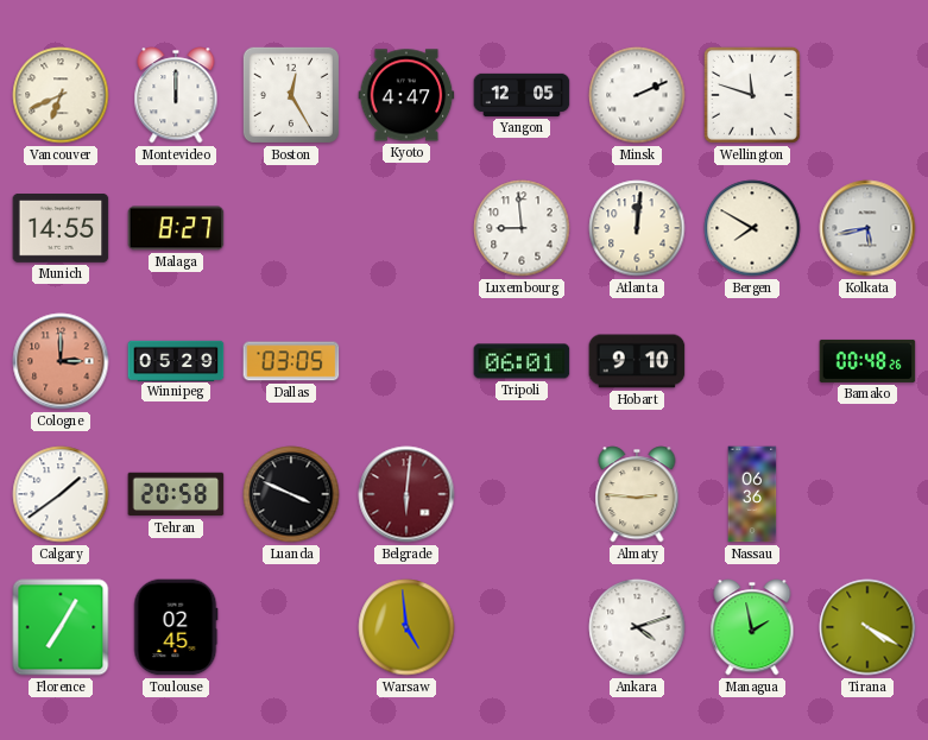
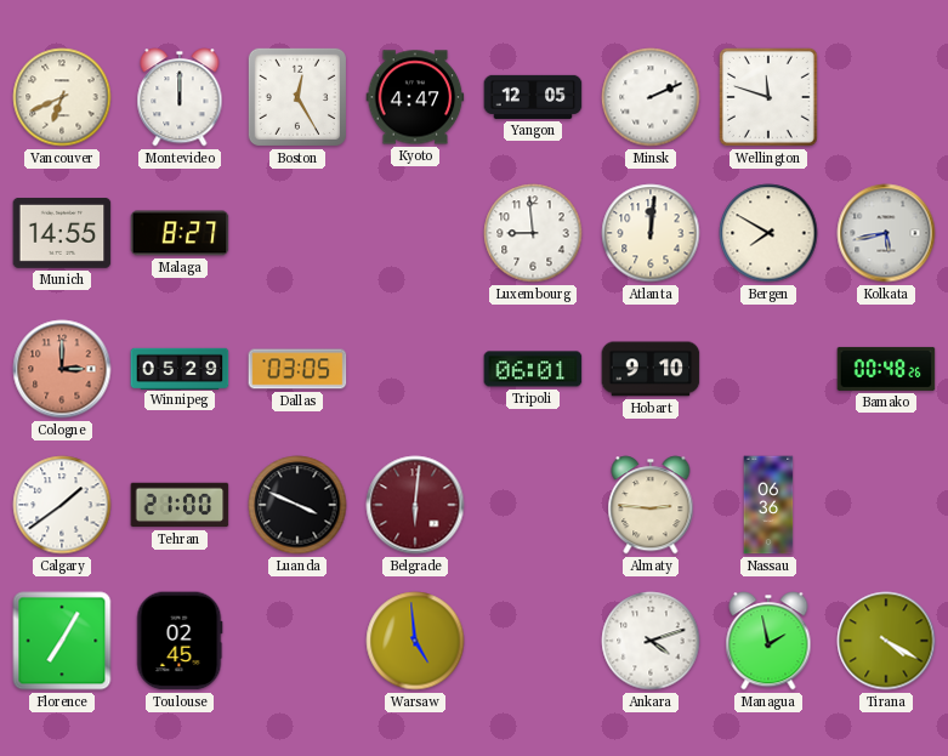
Tehran: 20:58 -> 21:00
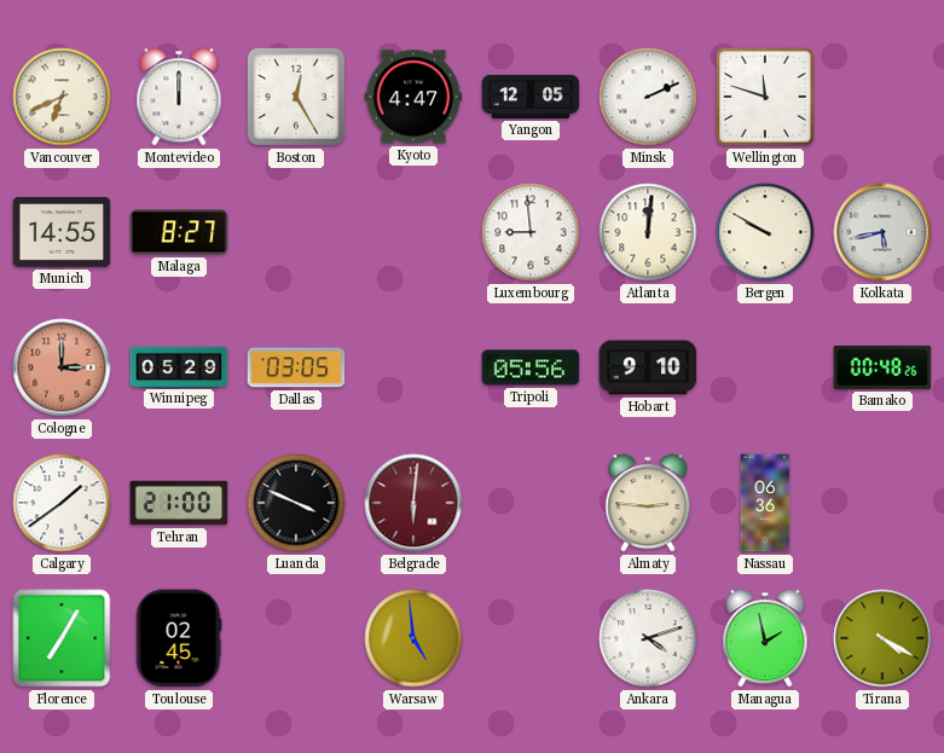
Bergen: 7:50 -> 9:50
Tripoli: 06:01 -> 05:56
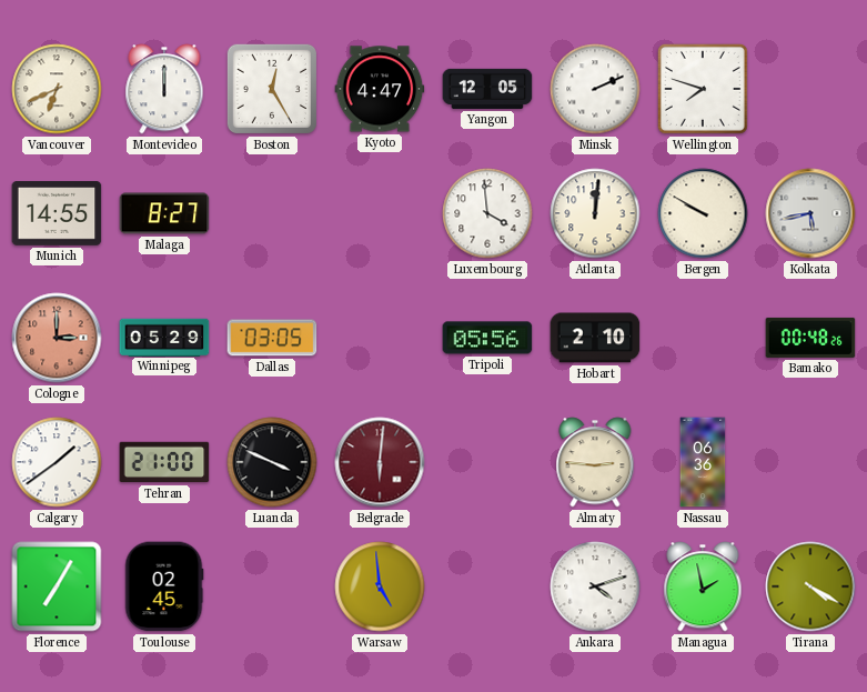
Wellington: 11:48 -> 7:48
Luxembourg: 8:59 -> 3:59
Hobart: 9:10 -> 2:10
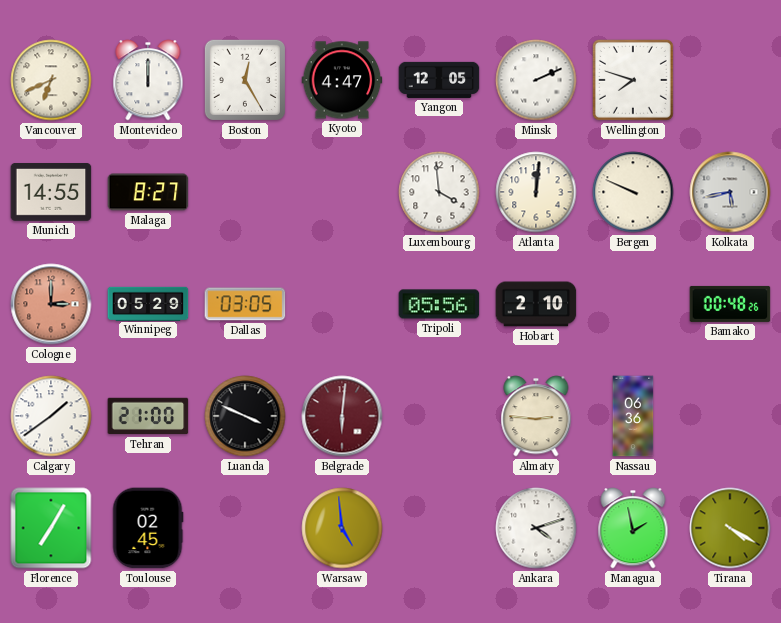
Bergen: 9:50 -> 9:49
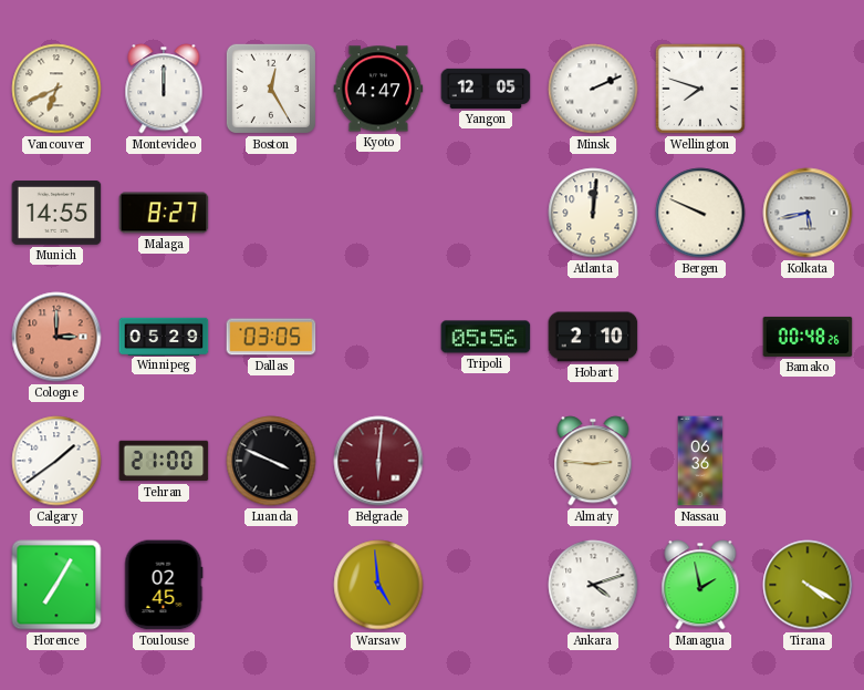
Luxembourg: 3:59 -> none
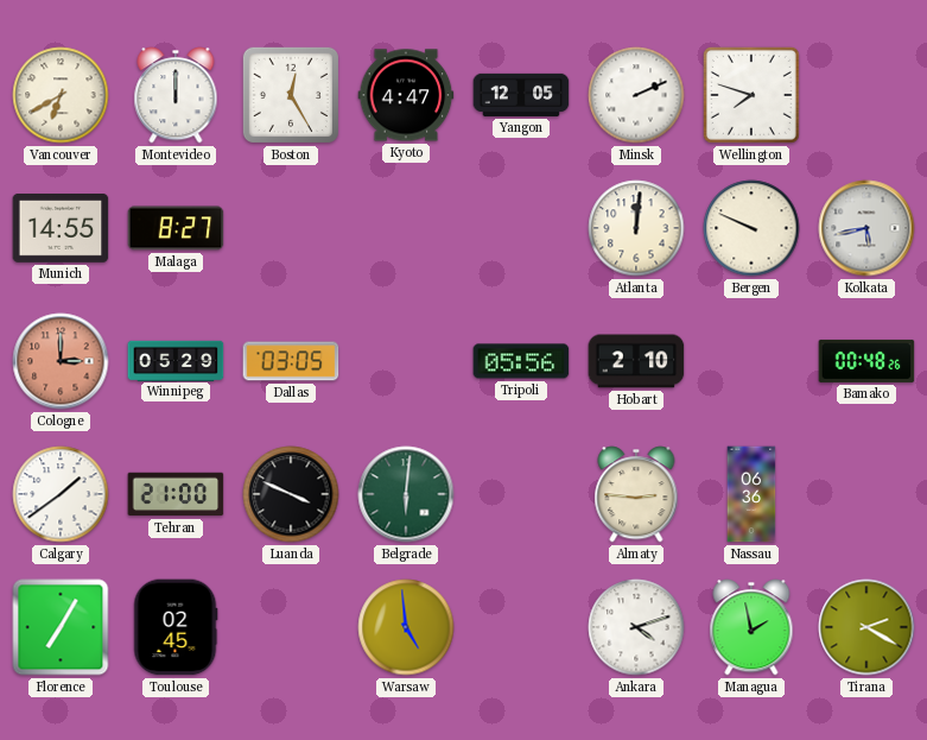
Vancouver: 6:41 -> 6:40
Belgrade dial: burgundy -> green
Tirana: 4:20 -> 2:20
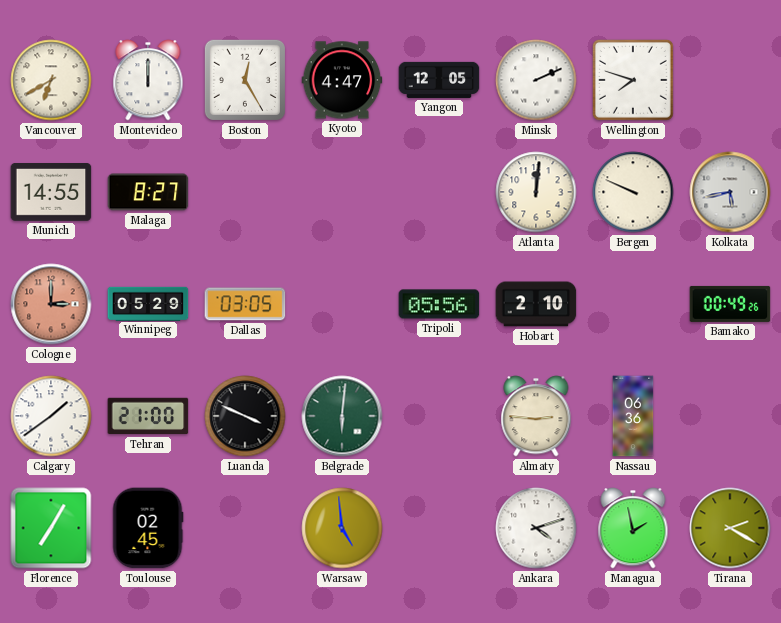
Bamako: 00:48 -> 00:49
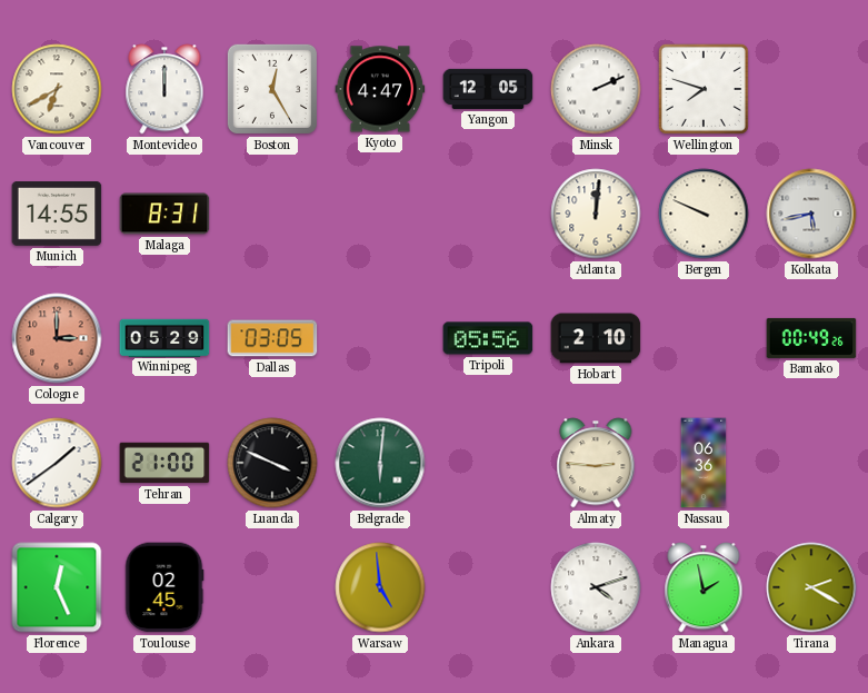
Malaga: 8:27 -> 8:31
Florence: 7:05 -> 12:26
